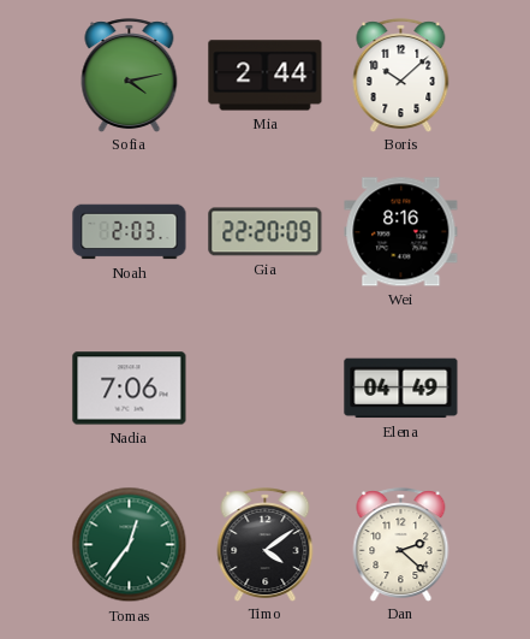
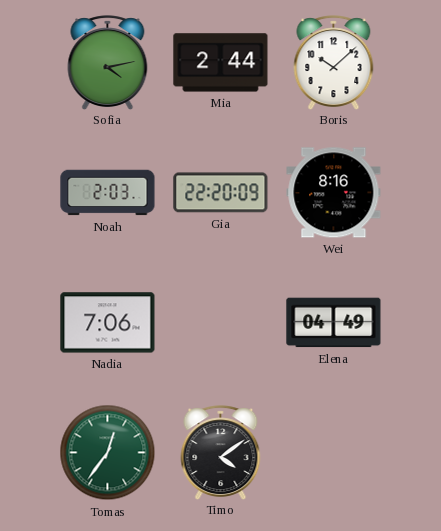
Dan: 2:22 -> none
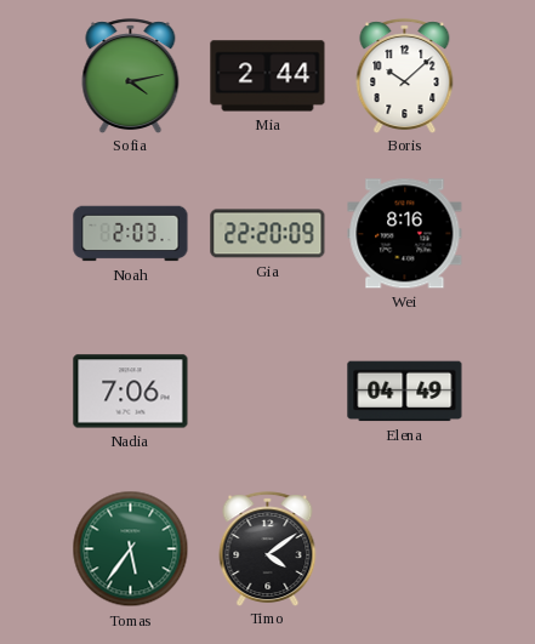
Tomas: 12:36 -> 5:36
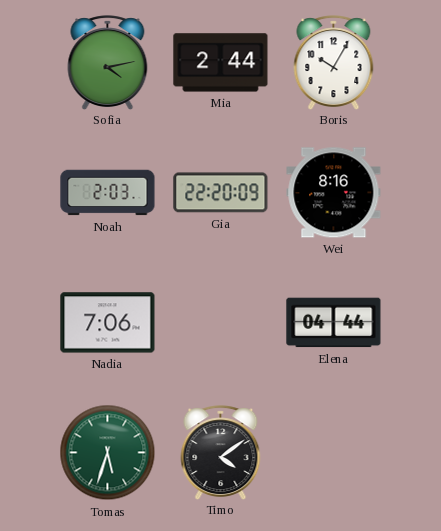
Boris: 10:08 -> 10:05
Elena: 04:49 -> 04:44
Tomas: 5:36 -> 5:33
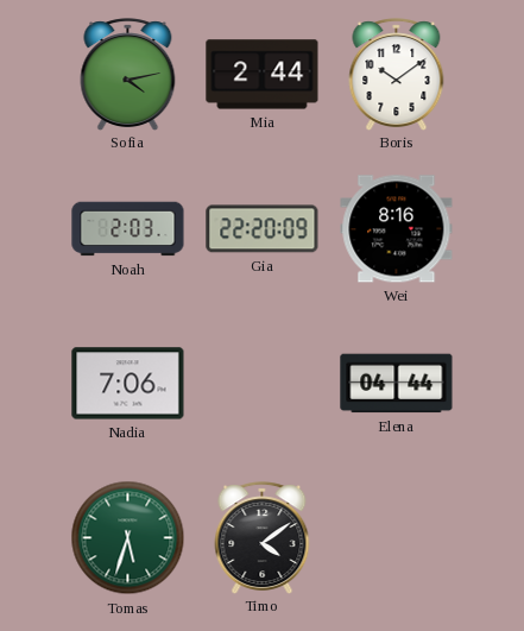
Boris: 10:05 -> 10:09
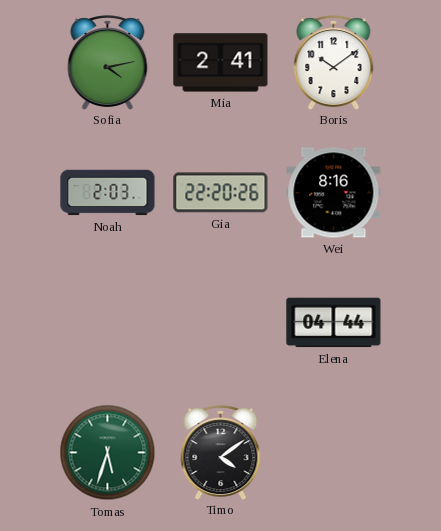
Mia: 2:44 -> 2:41
Gia: 22:20:09 -> 22:20:26
Nadia: 7:06 -> none
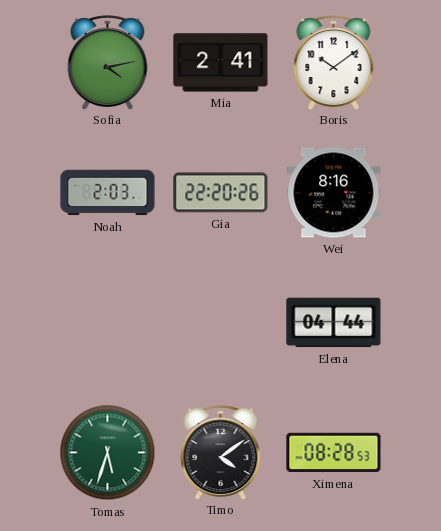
Ximena: none -> 08:28
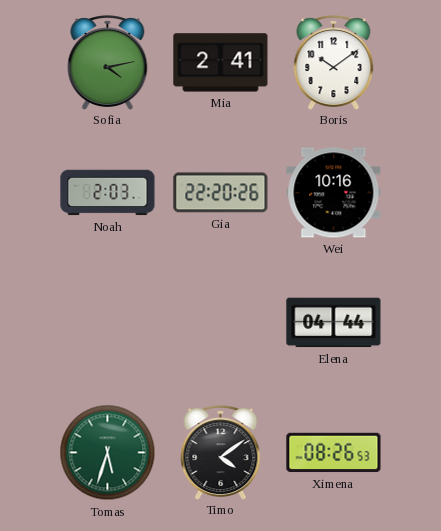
Wei: 8:16 -> 10:16
Ximena: 08:28 -> 08:26
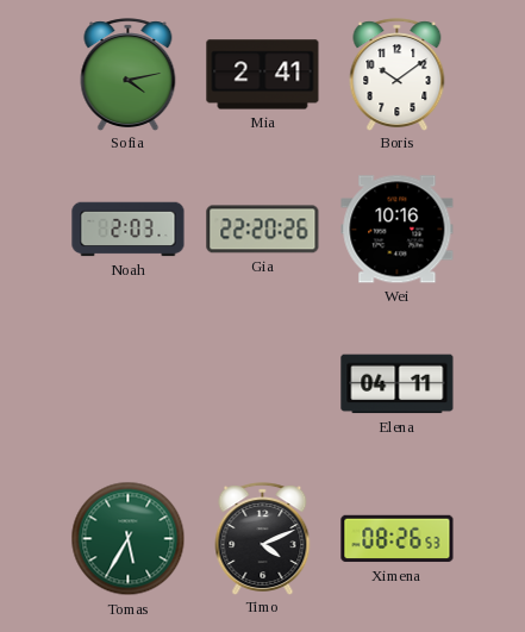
Elena: 04:44 -> 04:11
Tomas: 5:33 -> 5:35
Timo: 4:09 -> 4:11
